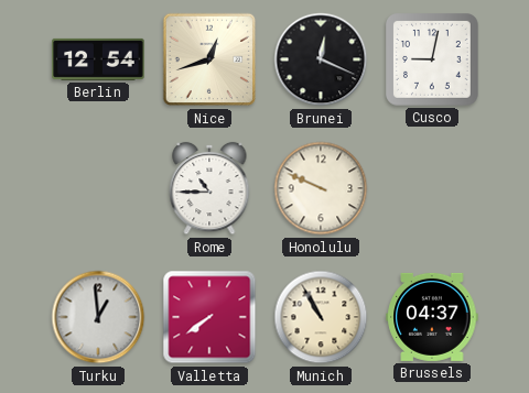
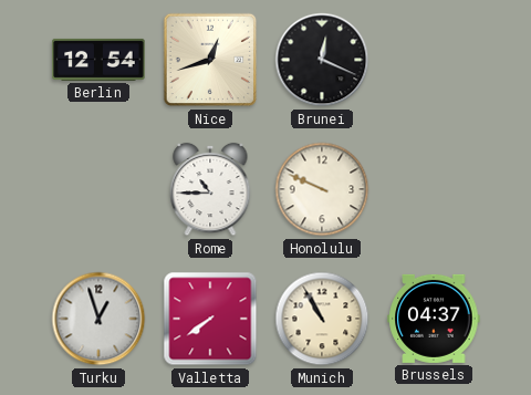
Cusco: 9:02 -> none
Turku: 12:59 -> 12:57
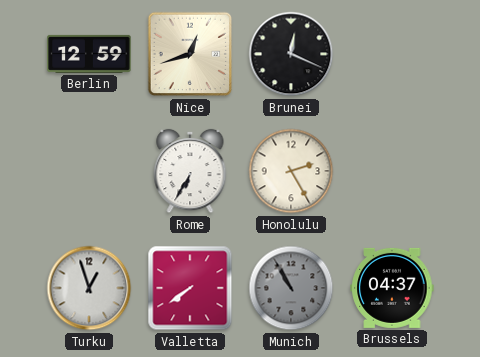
Berlin: 12:54 -> 12:59
Rome: 10:45 -> 6:35
Honolulu: 9:49 -> 2:25
Munich dial: cream -> grey
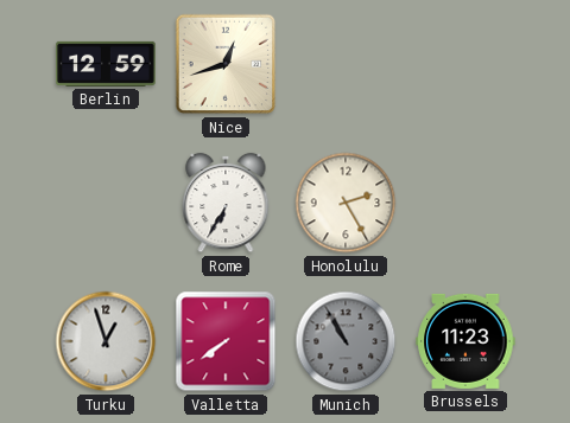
Brunei: 12:19 -> none
Brussels: 04:37 -> 11:23
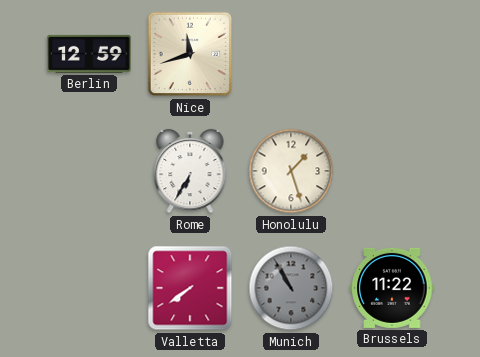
Nice: 12:42 -> 11:42
Honolulu: 2:25 -> 1:27
Turku: 12:57 -> none
Brussels: 11:23 -> 11:22
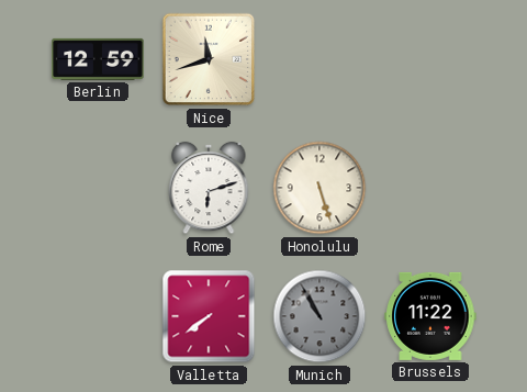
Rome: 6:35 -> 6:12
Honolulu: 1:27 -> 5:27
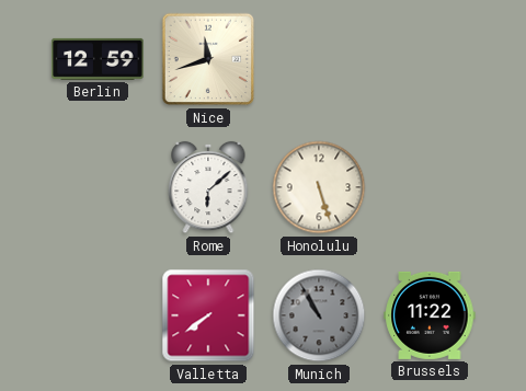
Rome: 6:12 -> 6:08
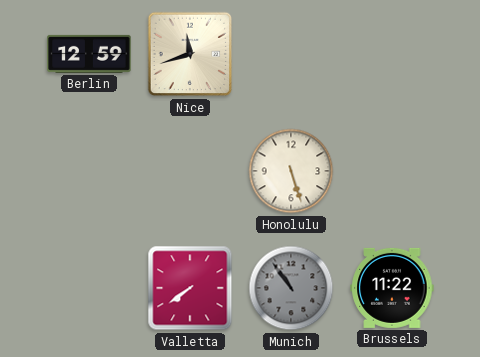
Rome: 6:08 -> none
Munich: 10:55 -> 10:54
